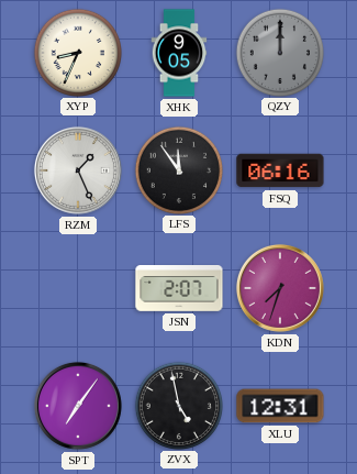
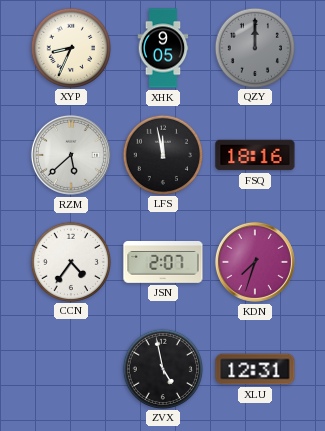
RZM: 1:26 -> 5:38
LFS: 11:54 -> 11:58
FSQ: 06:16 -> 18:16
CCN: none -> 4:36
SPT: 7:06 -> none
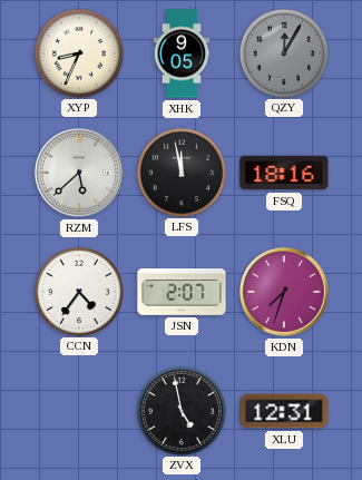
QZY: 12:00 -> 12:05
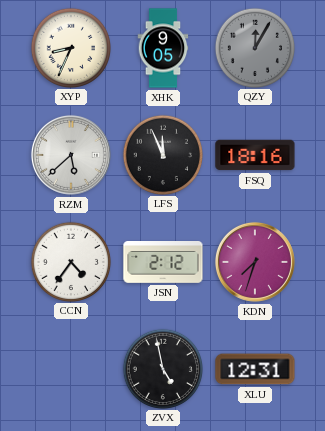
LFS: 11:58 -> 11:56
JSN: 2:07 -> 2:12
